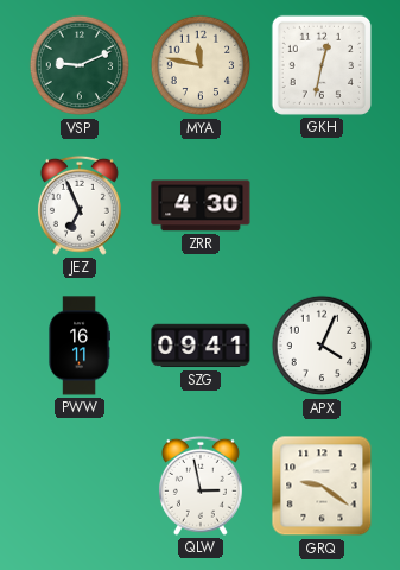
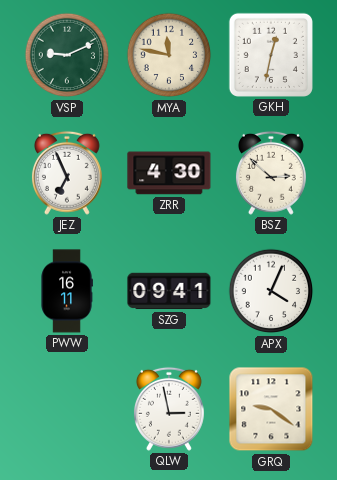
BSZ: none -> 2:52
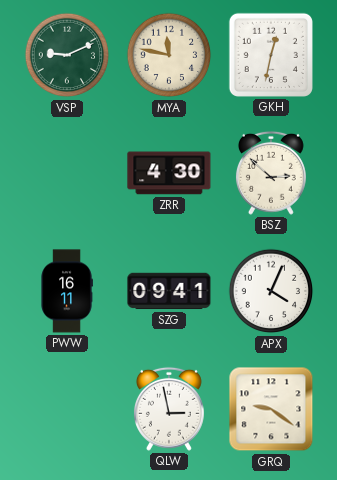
JEZ: 6:56 -> none
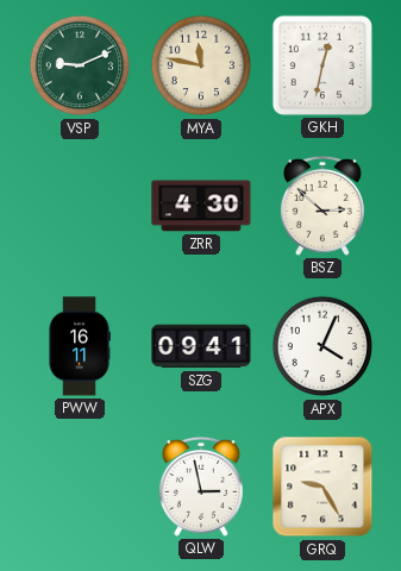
GRQ: 9:21 -> 9:25
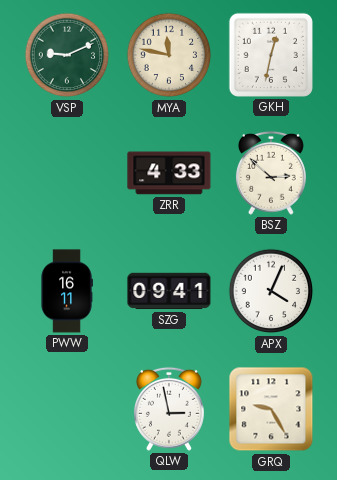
ZRR: 4:30 -> 4:33
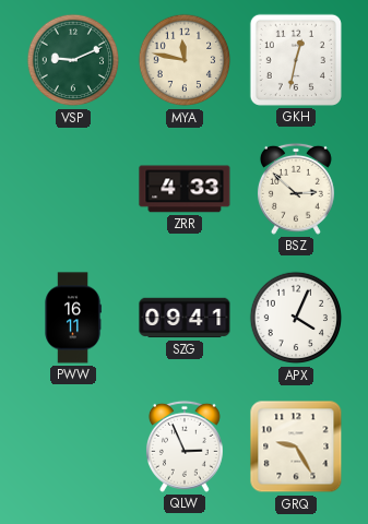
QLW: 2:58 -> 2:56
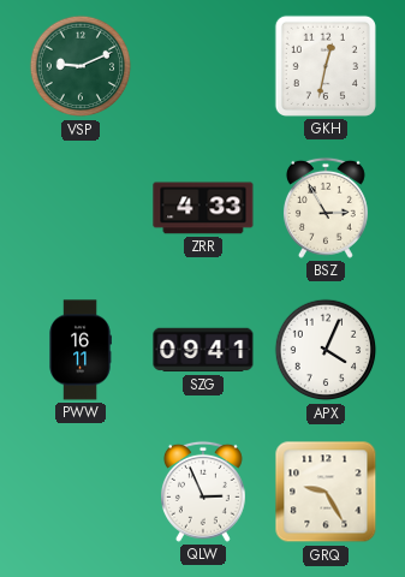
MYA: 11:47 -> none
BSZ: 2:52 -> 2:55
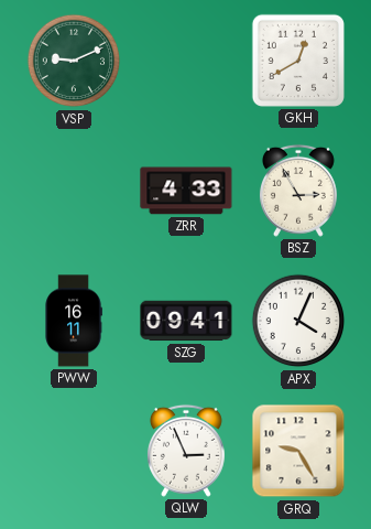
GKH: 12:32 -> 12:40
